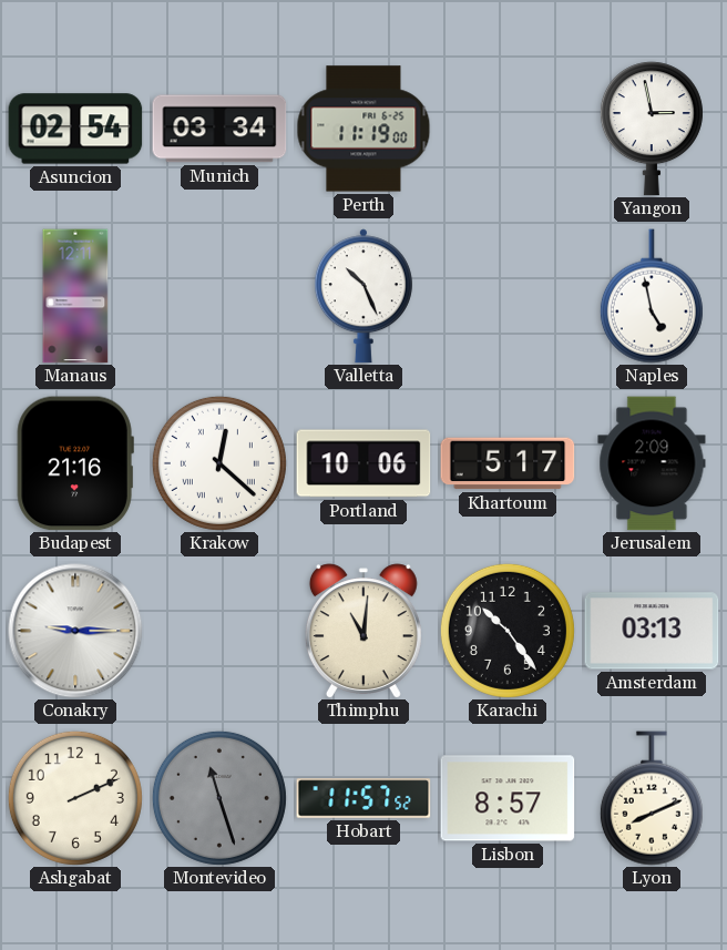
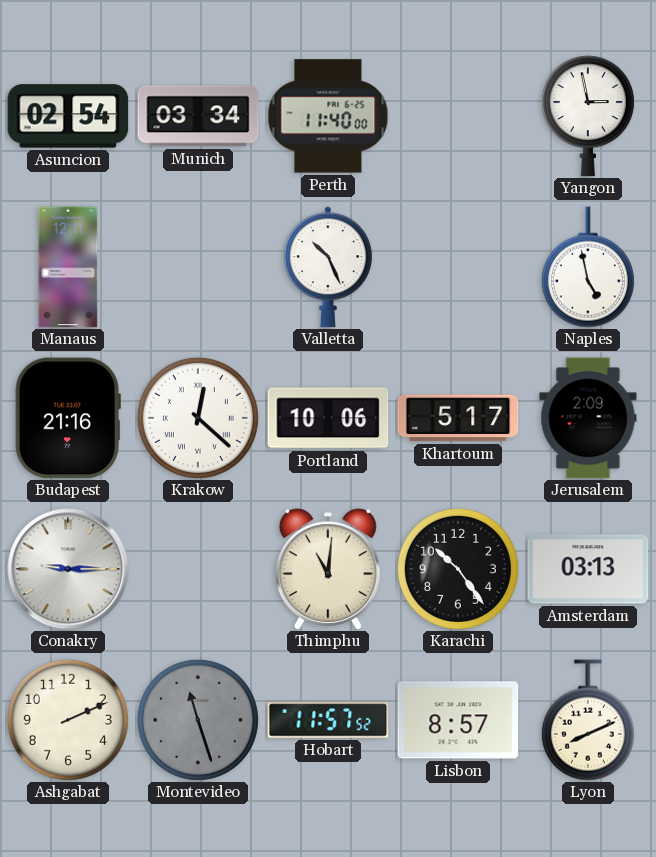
Perth: 11:19 -> 11:40
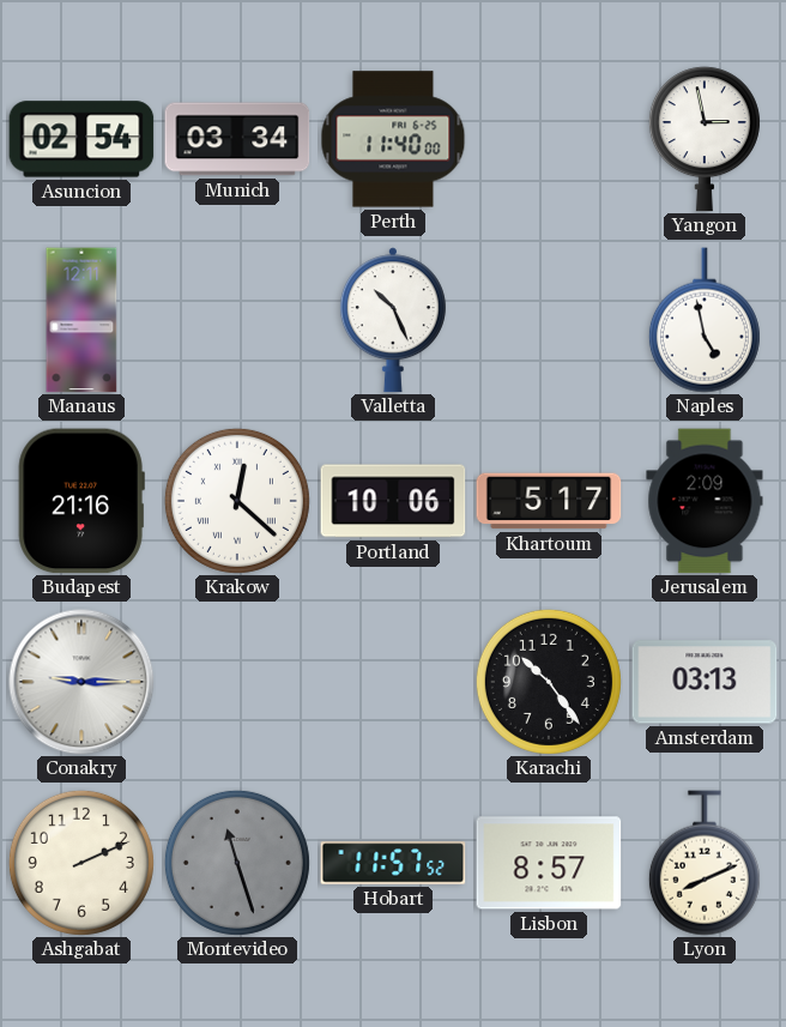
Thimphu: 11:01 -> none
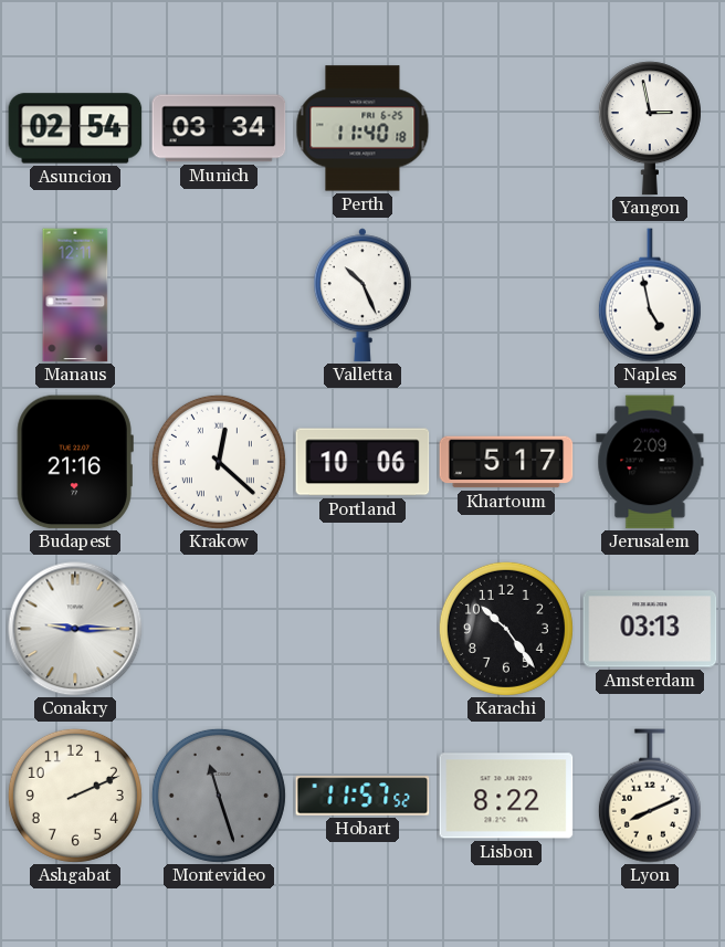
Perth: 11:40:00 -> 11:40:18
Lisbon: 8:57 -> 8:22
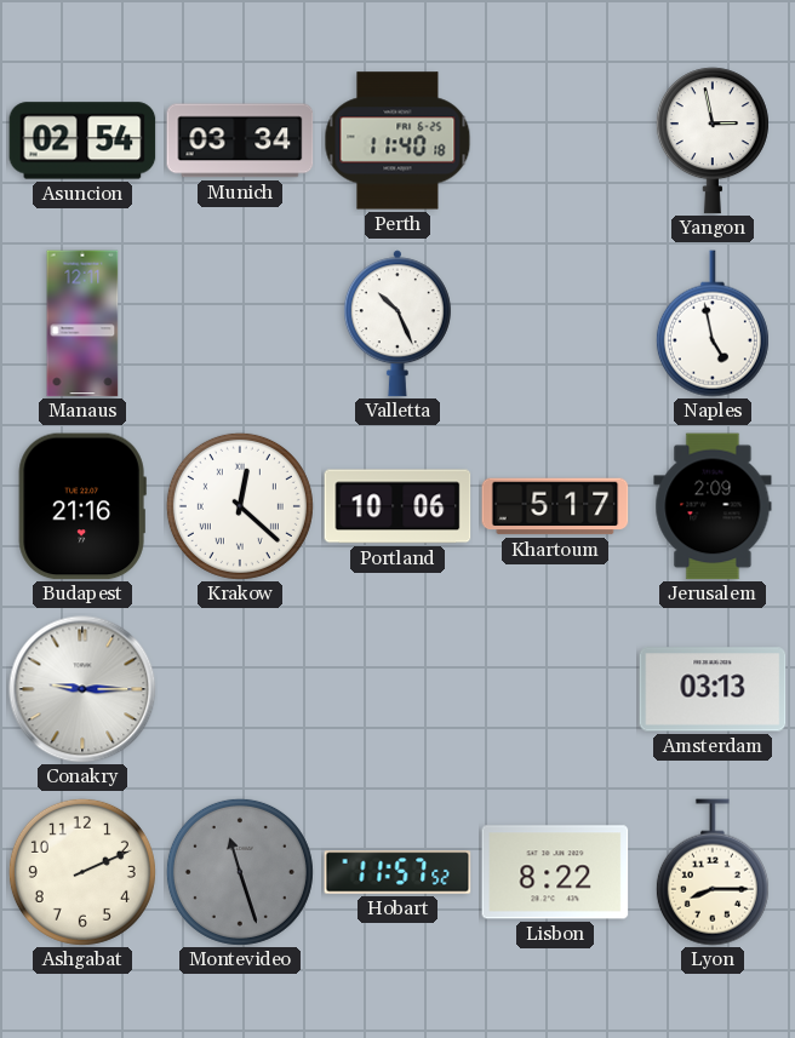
Karachi: 10:24 -> none
Lyon: 8:11 -> 8:15
